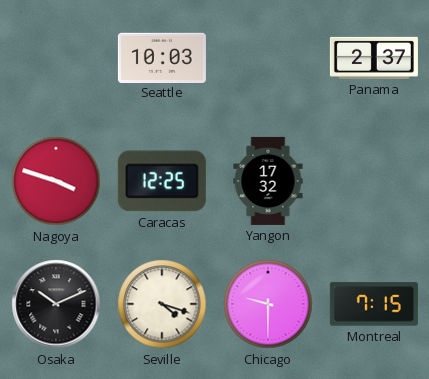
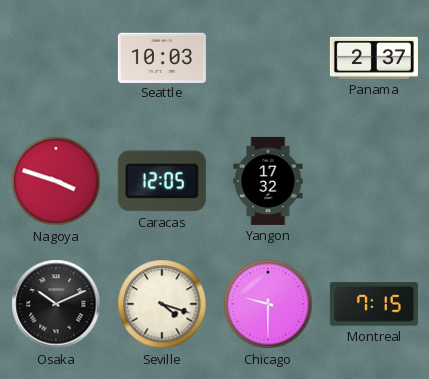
Caracas: 12:25 -> 12:05
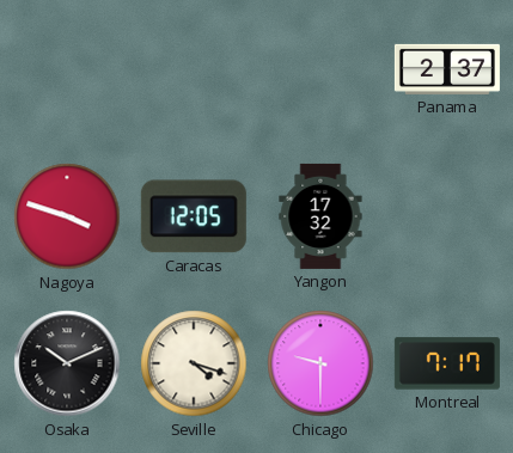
Seattle: 10:03 -> none
Montreal: 7:15 -> 7:17
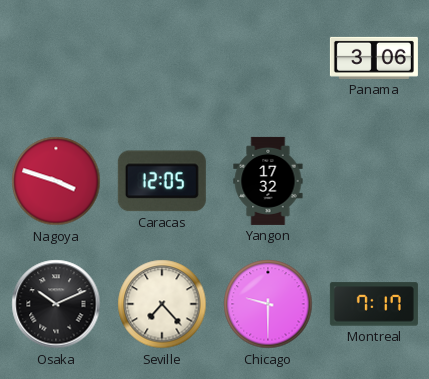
Panama: 2:37 -> 3:06
Seville: 4:18 -> 7:23
